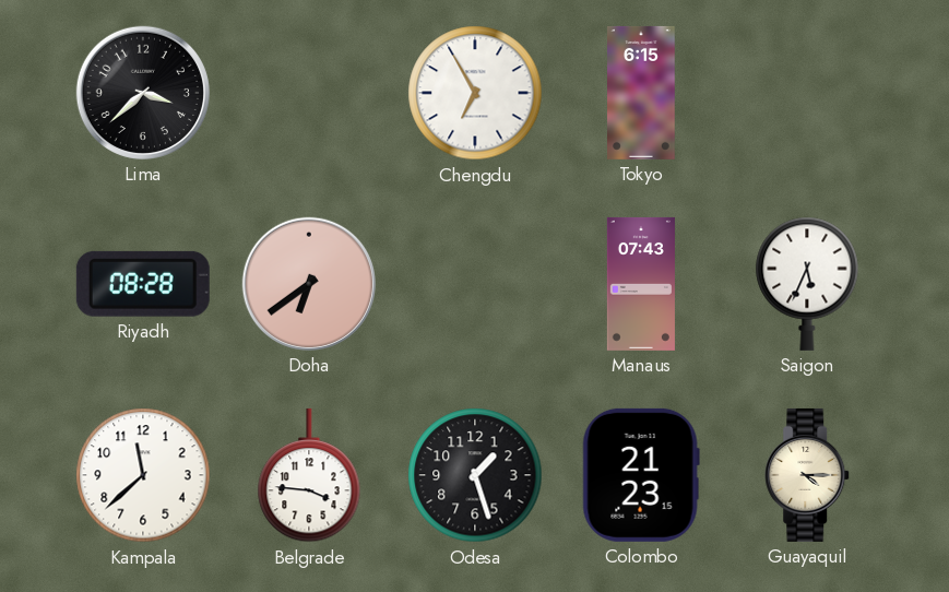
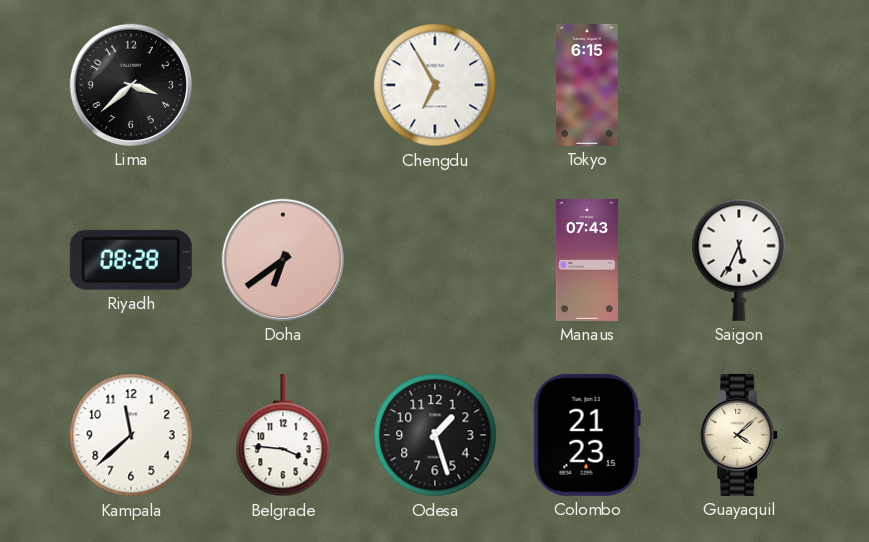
Guayaquil: 4:15 -> 4:08
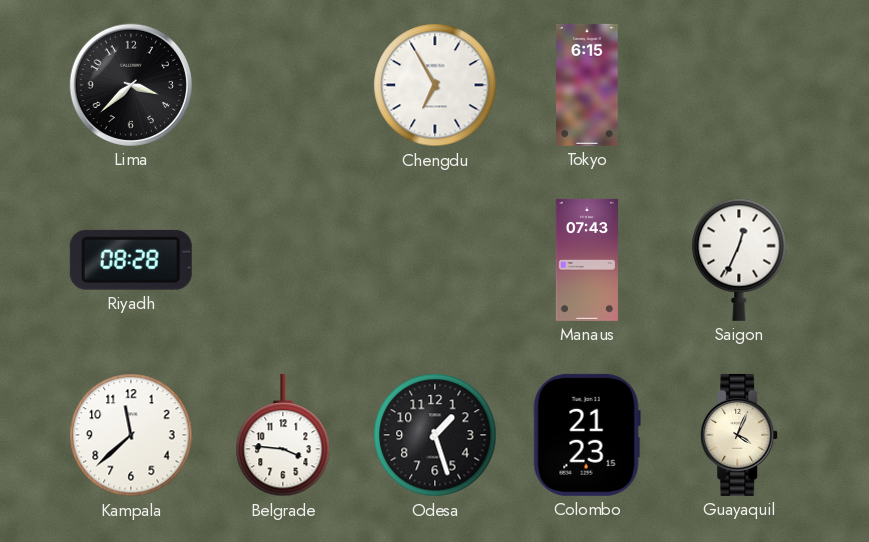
Doha: 6:39 -> none
Saigon: 5:34 -> 12:34
Guayaquil: 4:08 -> 4:04
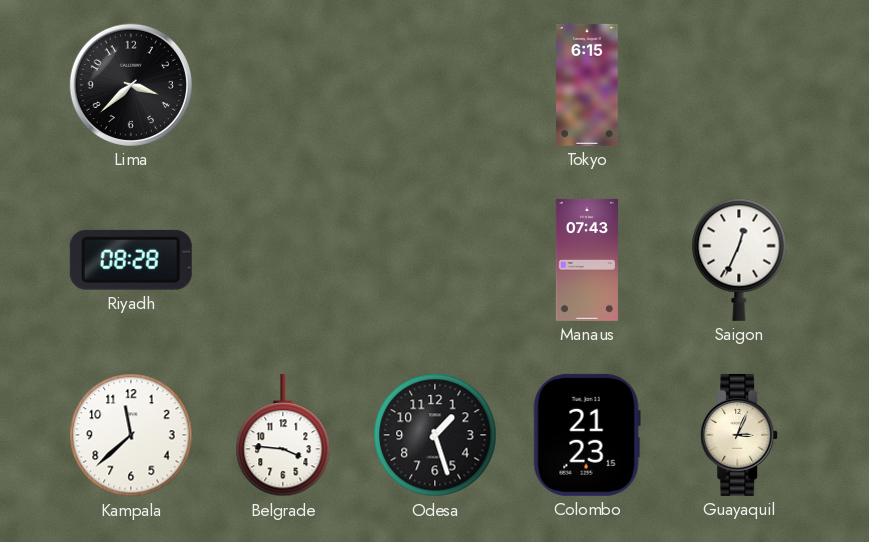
Chengdu: 6:55 -> none
Guayaquil: 4:04 -> 3:04
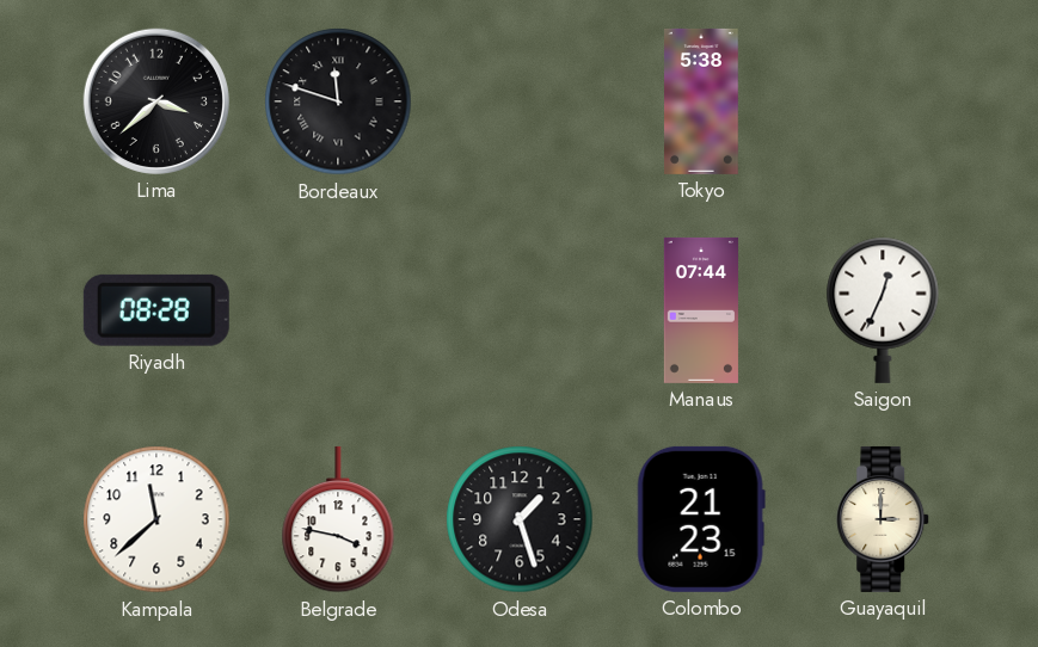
Bordeaux: none -> 11:48
Tokyo: 6:15 -> 5:38
Manaus: 07:43 -> 07:44
Belgrade: 3:46 -> 3:47
Guayaquil: 3:04 -> 3:00
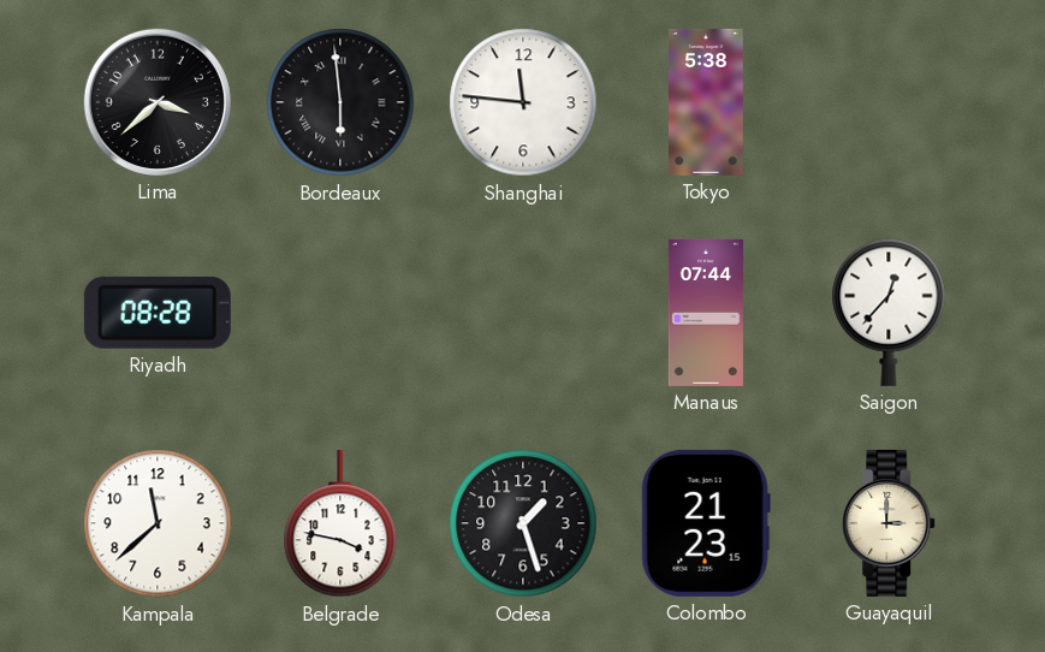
Bordeaux: 11:48 -> 5:59
Shanghai: none -> 11:46
Saigon: 12:34 -> 12:37
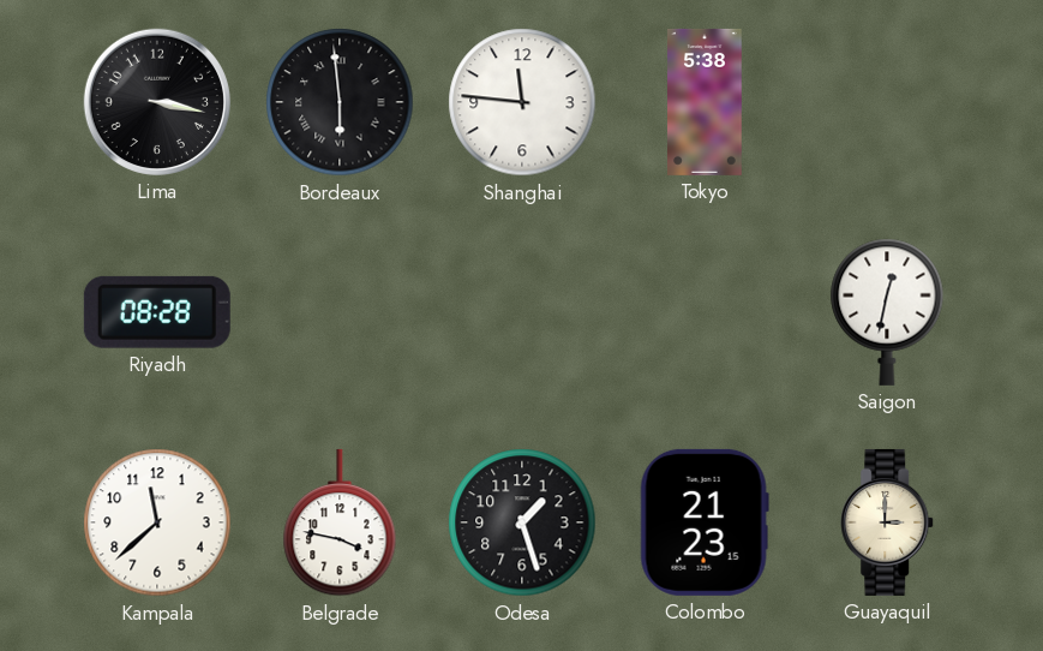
Lima: 3:38 -> 3:17
Manaus: 07:44 -> none
Saigon: 12:37 -> 12:32
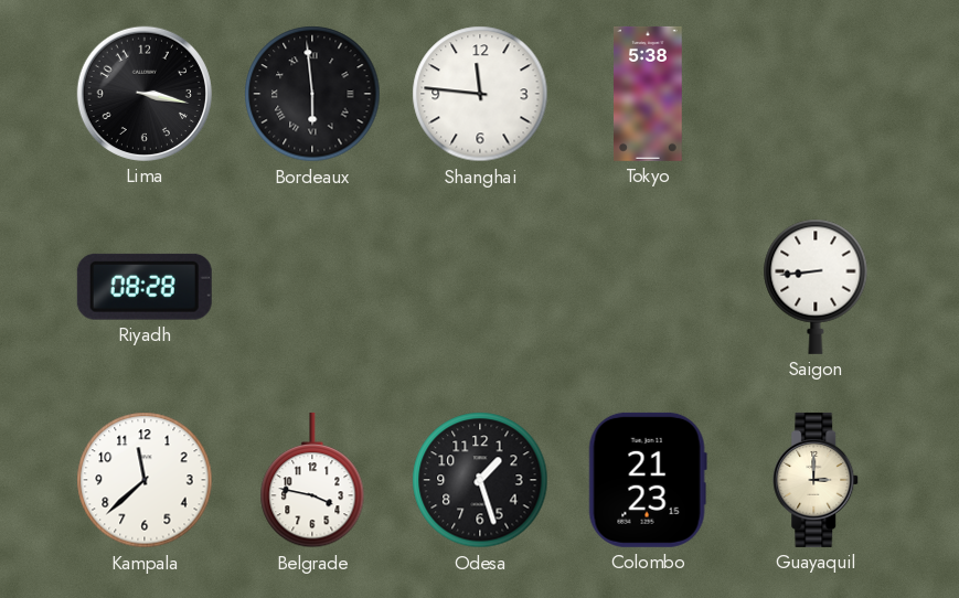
Saigon: 12:32 -> 8:44
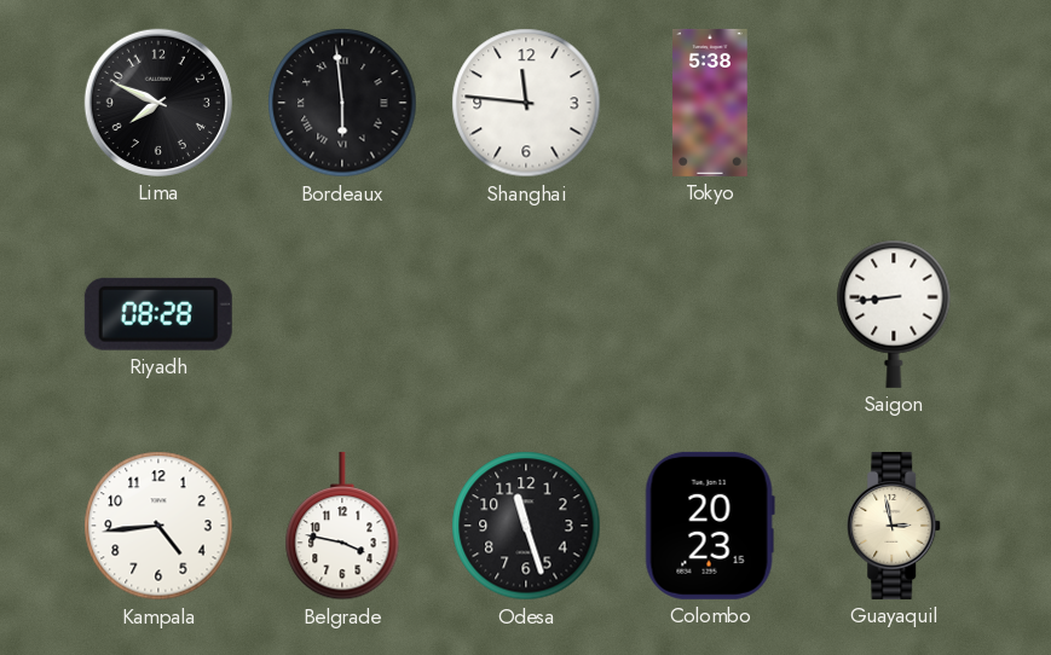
Lima: 3:17 -> 7:49
Kampala: 11:38 -> 4:44
Odesa: 1:27 -> 11:27
Colombo: 21:23 -> 20:23
Guayaquil: 3:00 -> 2:58
